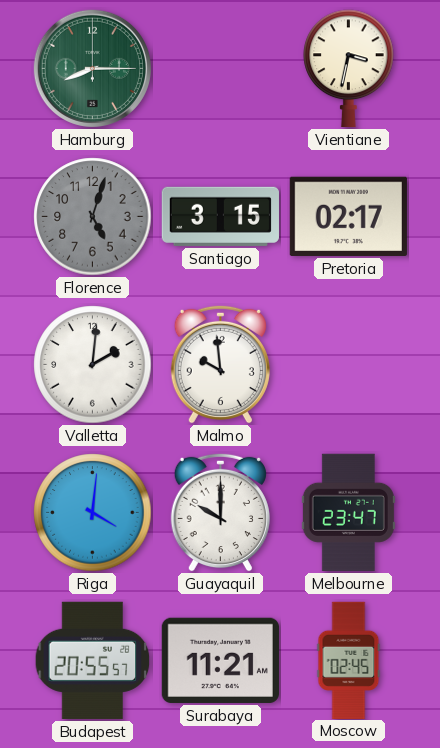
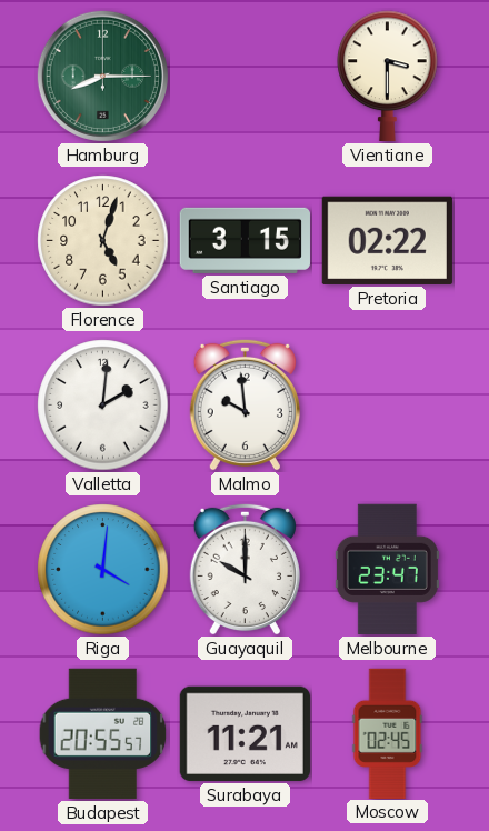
Vientiane: 3:32 -> 3:30
Florence dial: grey -> cream
Pretoria: 02:17 -> 02:22
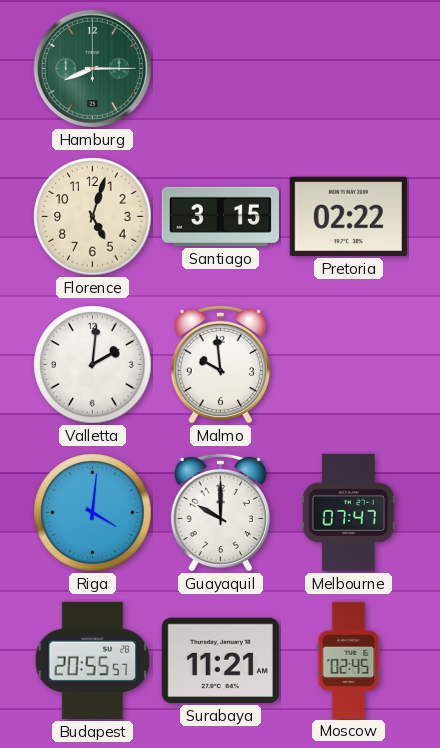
Vientiane: 3:30 -> none
Melbourne: 23:47 -> 07:47
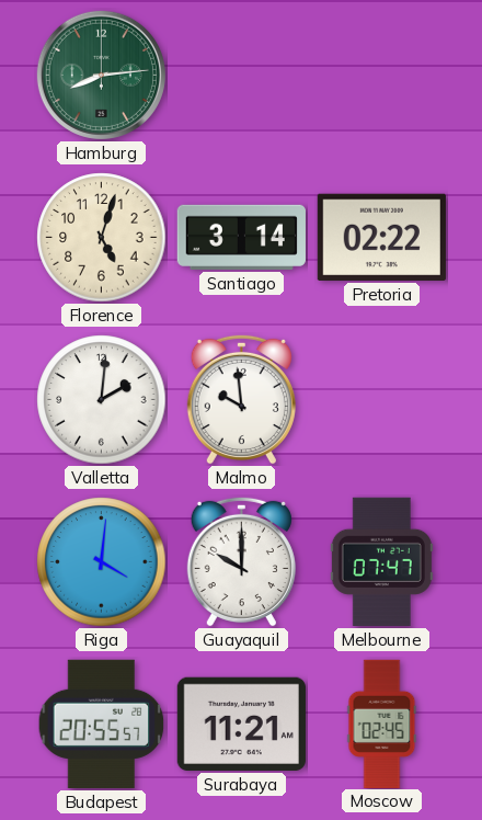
Hamburg: 8:15 -> 8:14
Santiago: 3:15 -> 3:14
